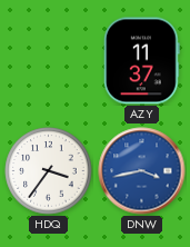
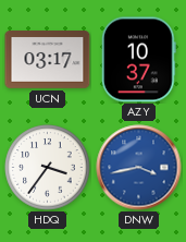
UCN: none -> 03:17
AZY: 11:37 -> 10:37
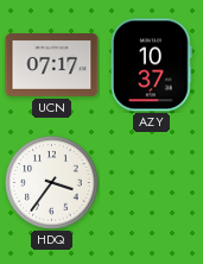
UCN: 03:17 -> 07:17
DNW: 3:43 -> none
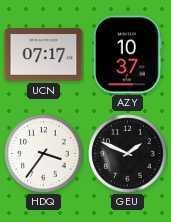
GEU: none -> 1:49
